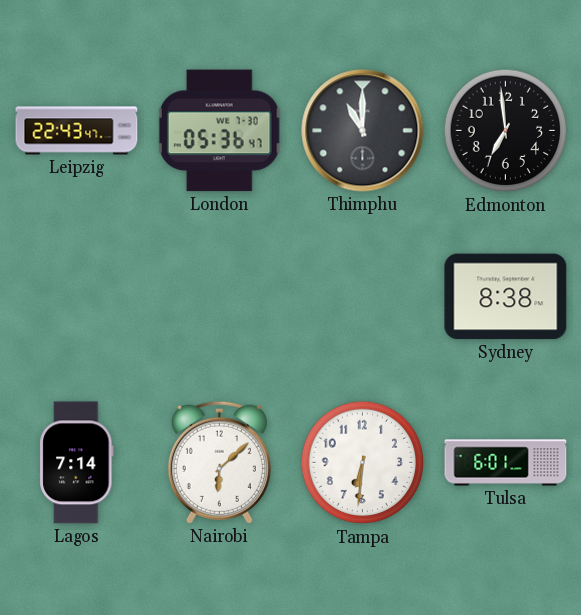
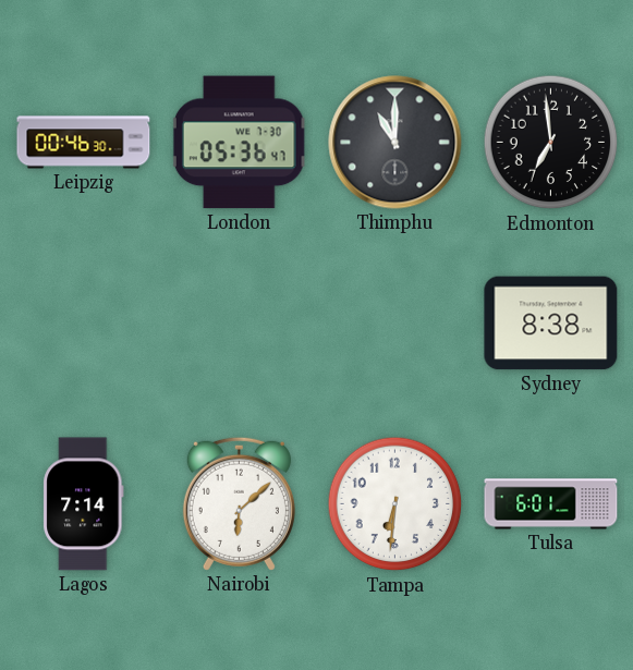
Leipzig: 22:43 -> 00:46
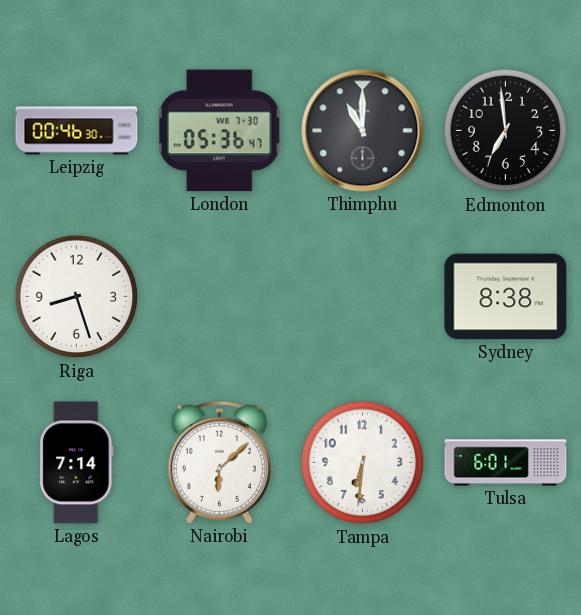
Riga: none -> 8:27
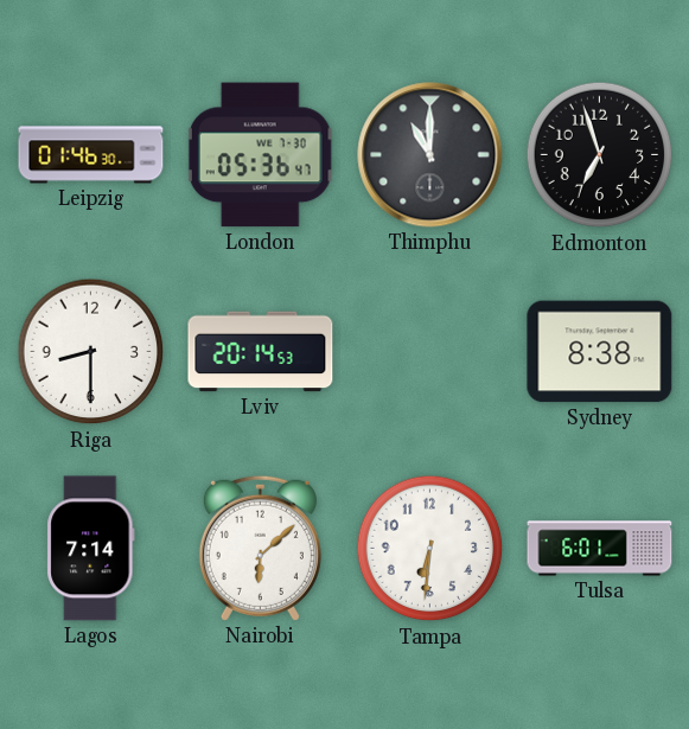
Leipzig: 00:46 -> 01:46
Edmonton: 6:59 -> 6:57
Riga: 8:27 -> 8:30
Lviv: none -> 20:14
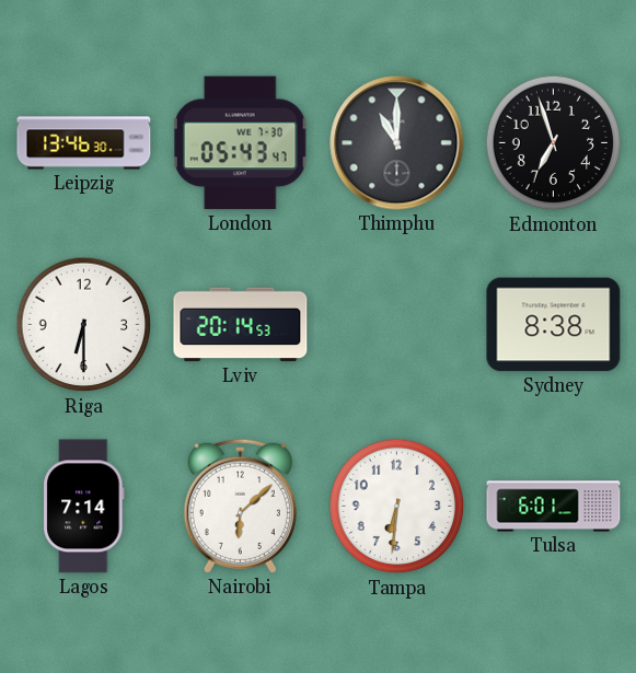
Leipzig: 01:46 -> 13:46
London: 05:36 -> 05:43
Riga: 8:30 -> 6:30
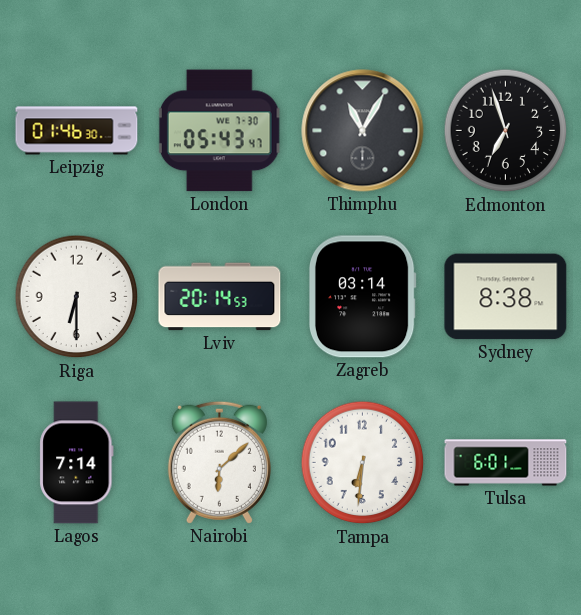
Leipzig: 13:46 -> 01:46
Thimphu: 11:00 -> 11:05
Zagreb: none -> 03:14
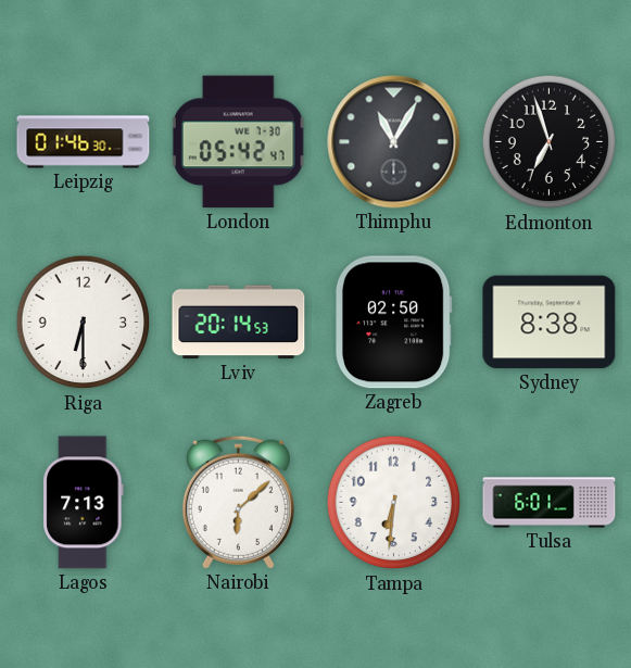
London: 05:43 -> 05:42
Zagreb: 03:14 -> 02:50
Lagos: 7:14 -> 7:13
